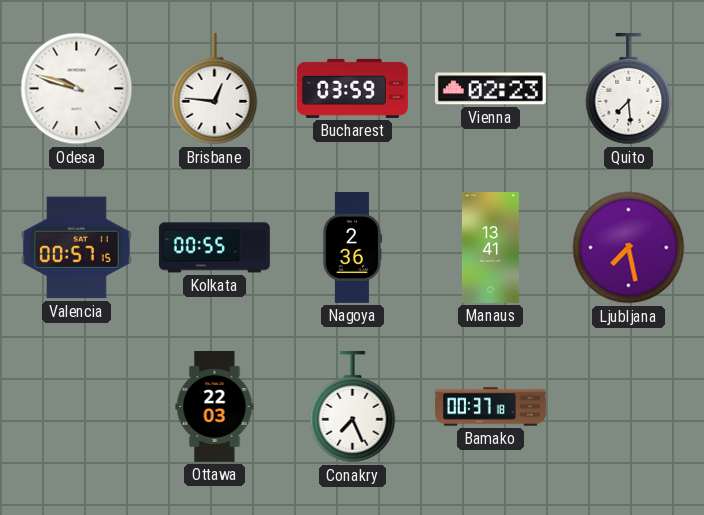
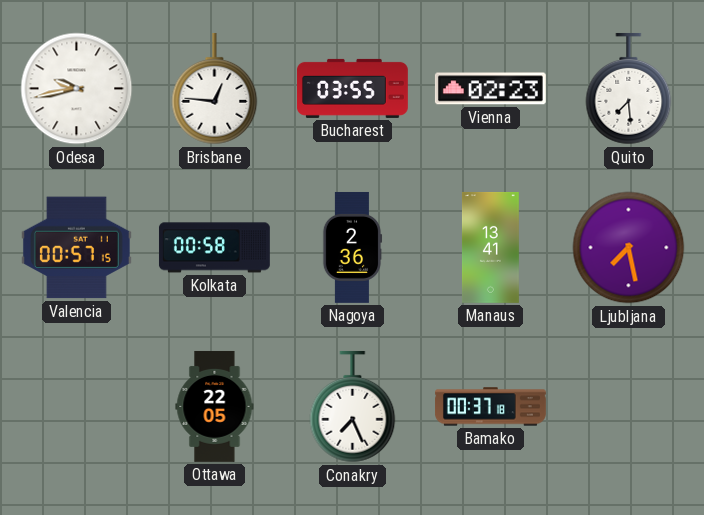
Odesa: 9:48 -> 9:43
Bucharest: 03:59 -> 03:55
Kolkata: 00:55 -> 00:58
Ottawa: 22:03 -> 22:05
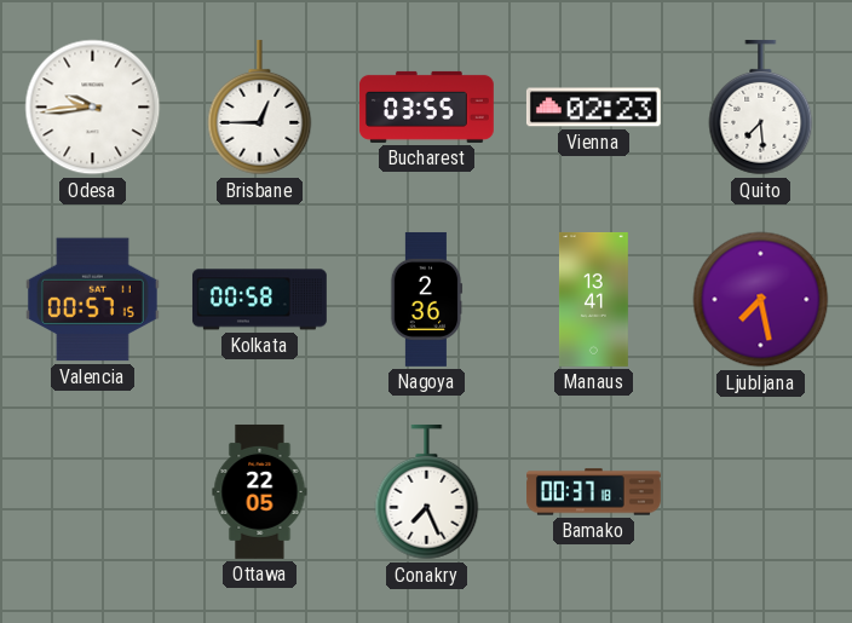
Odesa: 9:43 -> 9:44
Brisbane: 12:46 -> 12:45
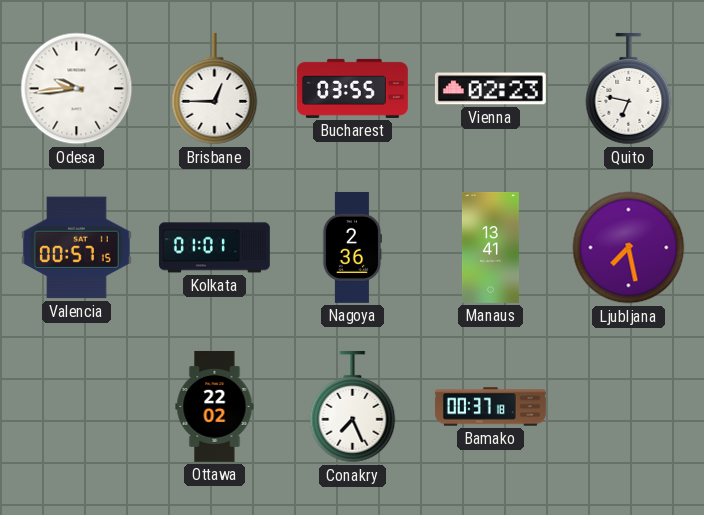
Quito: 7:29 -> 6:47
Kolkata: 00:58 -> 01:01
Ottawa: 22:05 -> 22:02
